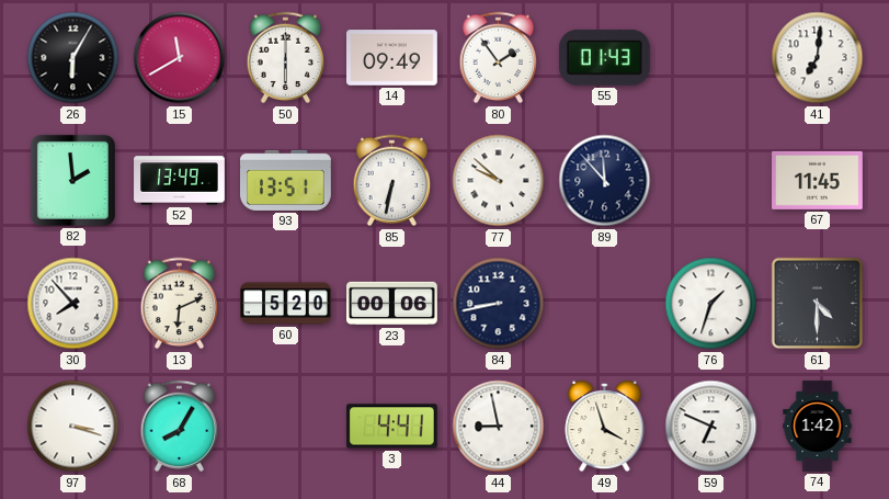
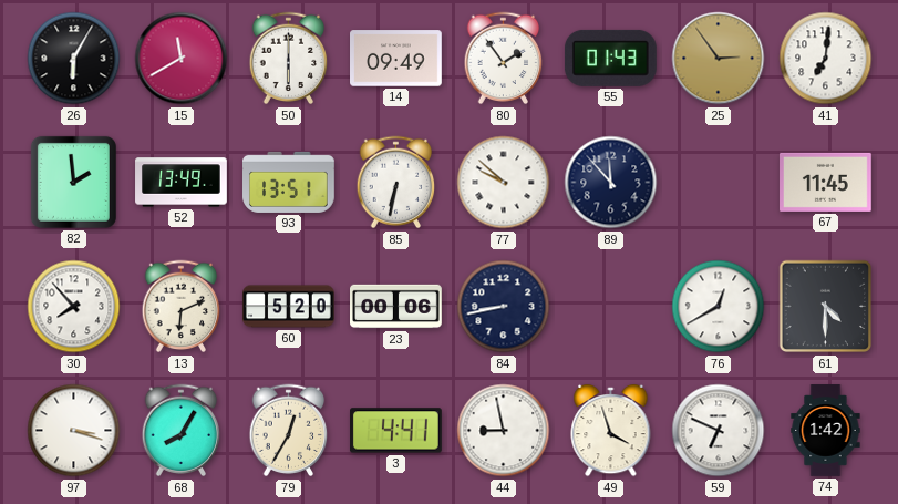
25: none -> 2:54
76: 1:33 -> 12:40
79: none -> 12:35
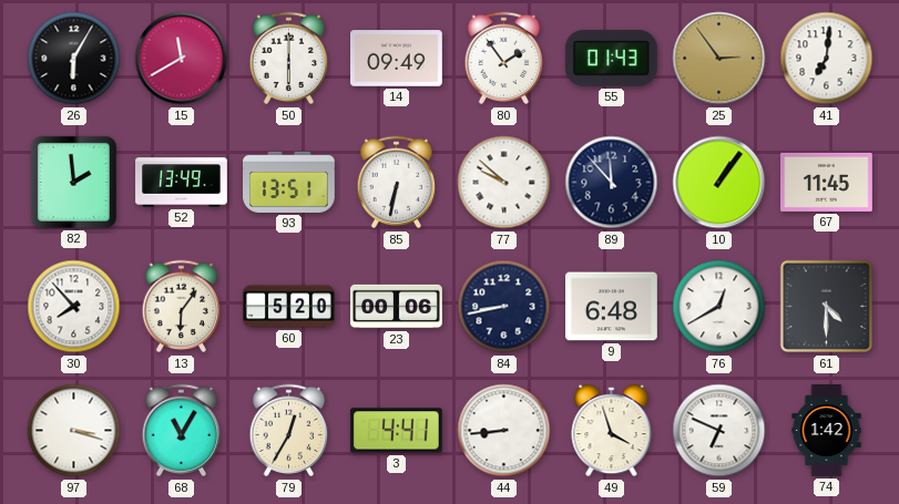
10: none -> 1:06
13: 6:11 -> 6:06
9: none -> 6:48
68: 8:05 -> 11:05
44: 8:58 -> 8:44
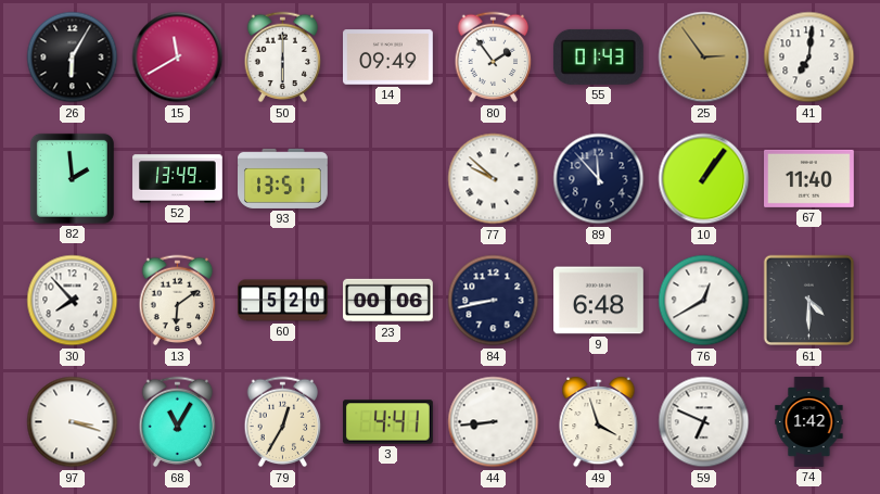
85: 6:32 -> none
67: 11:45 -> 11:40
13: 6:06 -> 6:09
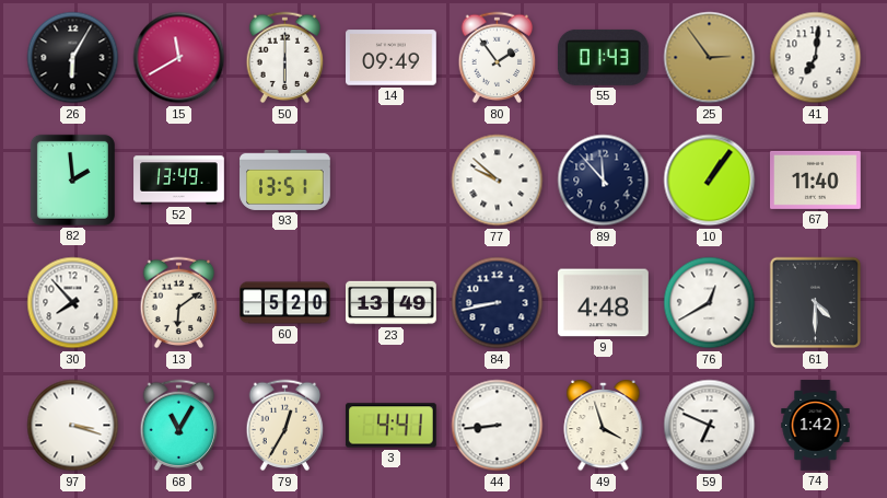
23: 00:06 -> 13:49
9: 6:48 -> 4:48
